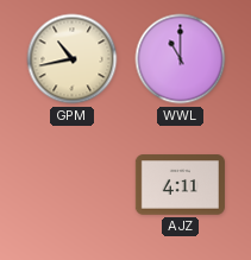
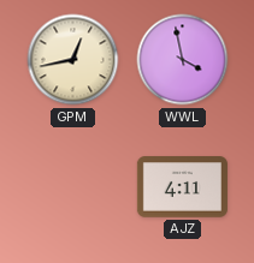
GPM: 10:43 -> 12:43
WWL: 11:00 -> 3:58
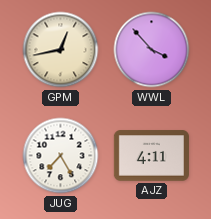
WWL: 3:58 -> 3:53
JUG: none -> 7:25
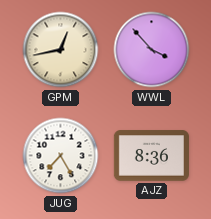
AJZ: 4:11 -> 8:36
